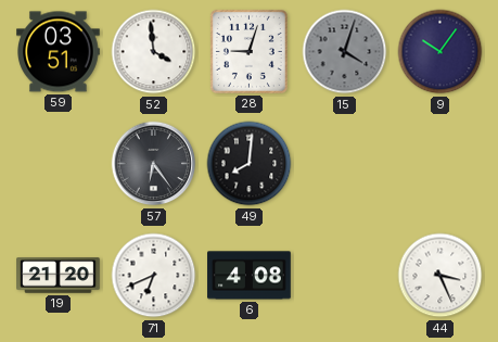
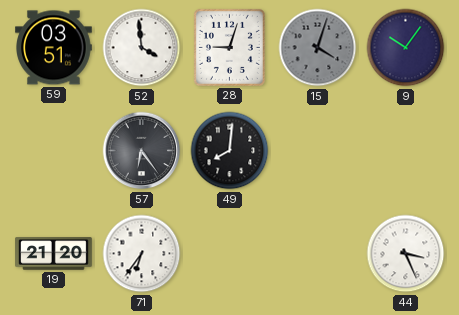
71: 6:41 -> 6:36
6: 4:08 -> none
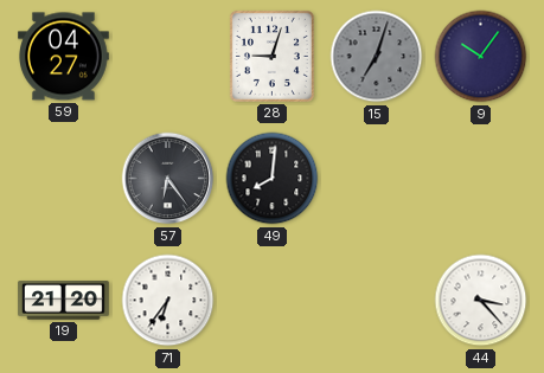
59: 03:51 -> 04:27
52: 3:59 -> none
15: 4:03 -> 7:03
44: 3:26 -> 3:23
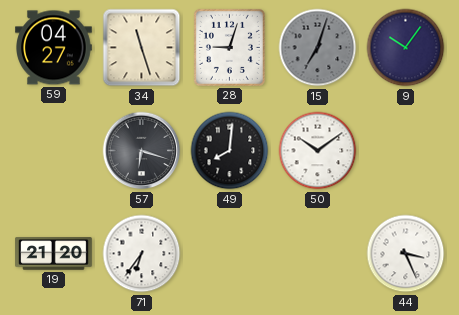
34: none -> 11:27
57: 6:24 -> 6:18
50: none -> 10:09
44: 3:23 -> 3:26
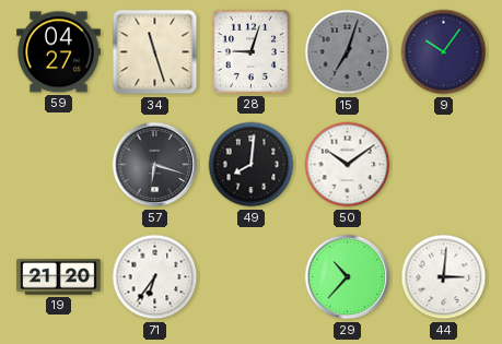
29: none -> 10:37
44: 3:26 -> 3:01
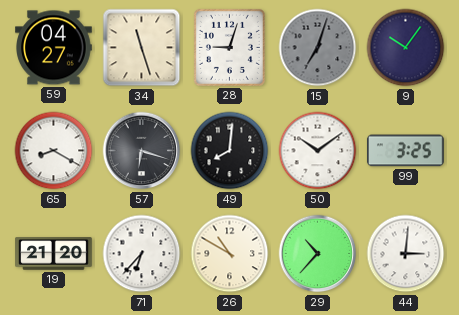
65: none -> 8:20
99: none -> 3:25
71: 6:36 -> 6:37
26: none -> 10:50
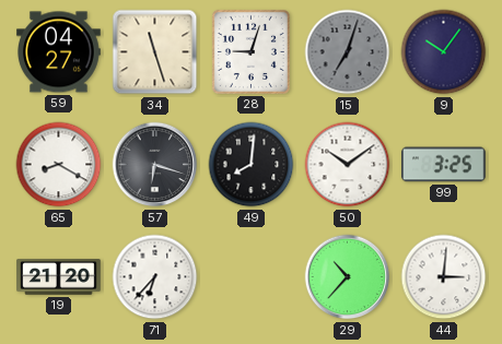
26: 10:50 -> none
